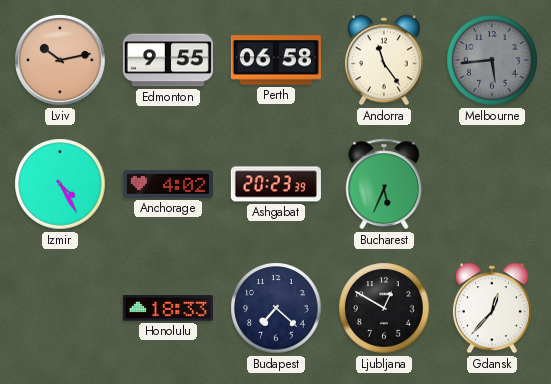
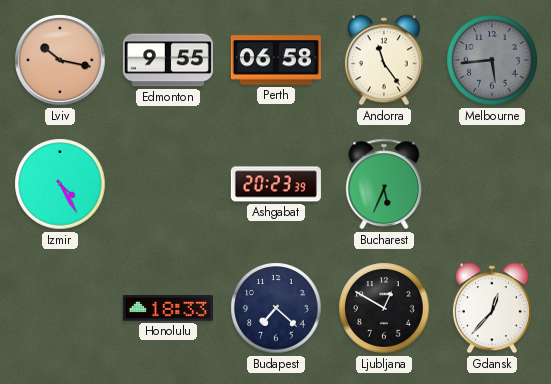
Lviv: 10:13 -> 10:17
Anchorage: 4:02 -> none
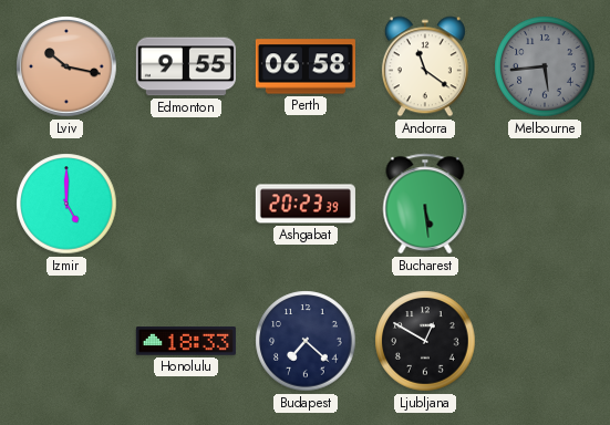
Andorra: 11:24 -> 11:21
Izmir: 4:25 -> 5:00
Bucharest: 5:34 -> 5:29
Gdansk: 12:37 -> none
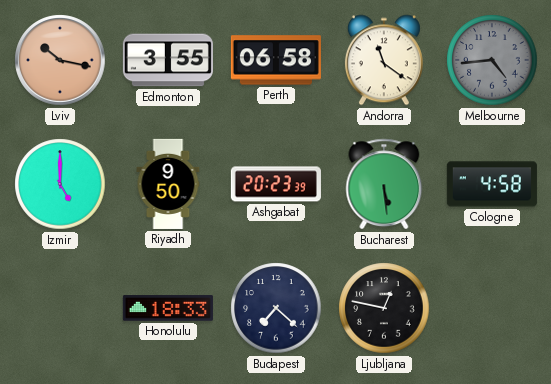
Edmonton: 9:55 -> 3:55
Melbourne: 5:44 -> 4:44
Riyadh: none -> 9:50
Cologne: none -> 4:58
Ljubljana: 12:50 -> 12:47
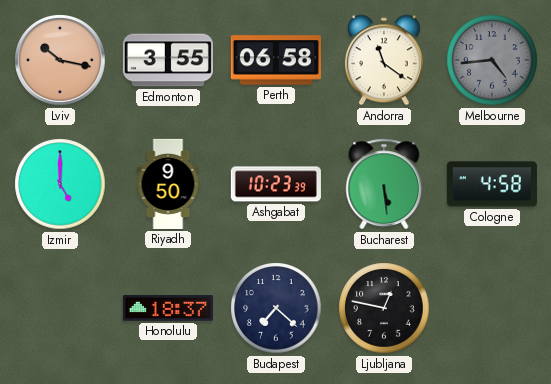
Ashgabat: 20:23 -> 10:23
Honolulu: 18:33 -> 18:37
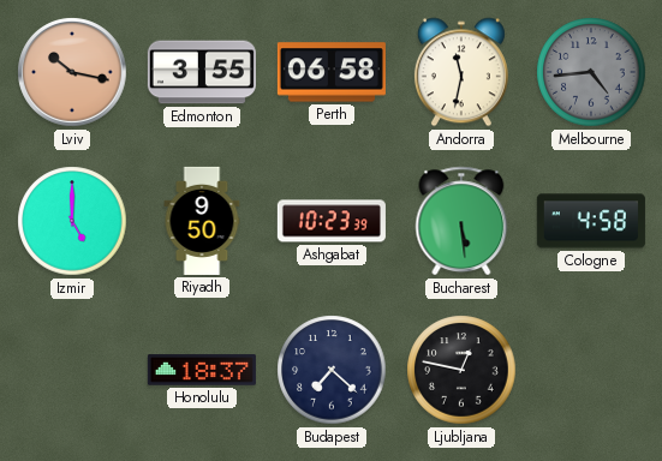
Andorra: 11:21 -> 11:32
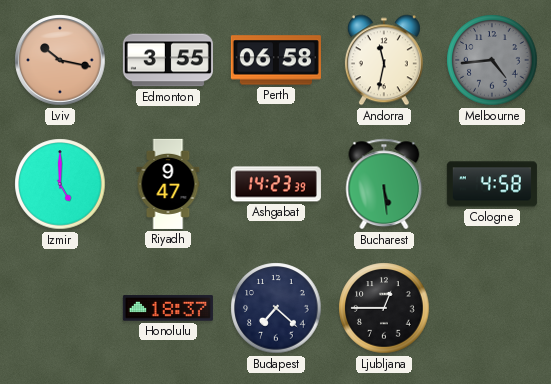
Riyadh: 9:50 -> 9:47
Ashgabat: 10:23 -> 14:23
Ljubljana: 12:47 -> 12:45
